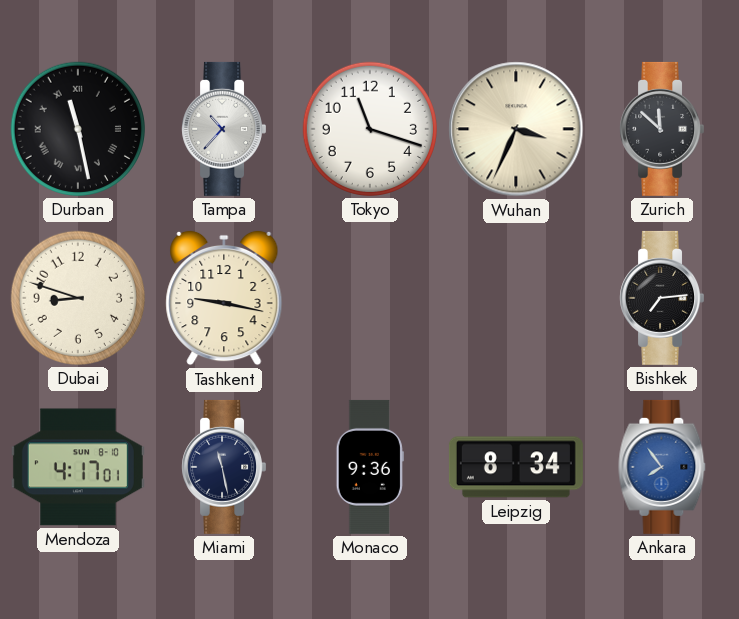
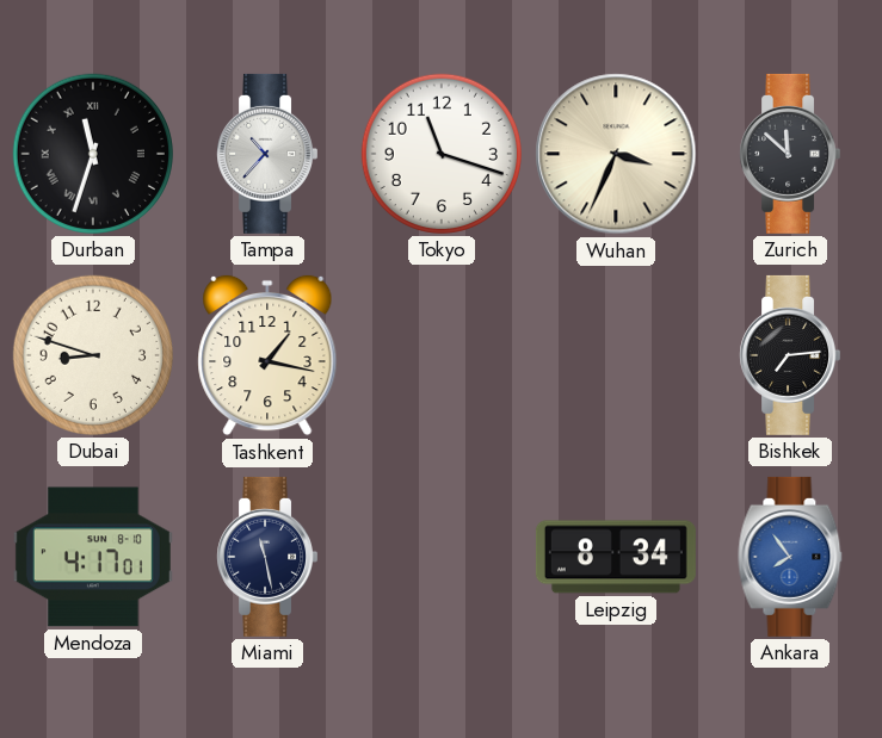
Durban: 11:28 -> 11:33
Tashkent: 9:17 -> 1:17
Monaco: 9:36 -> none
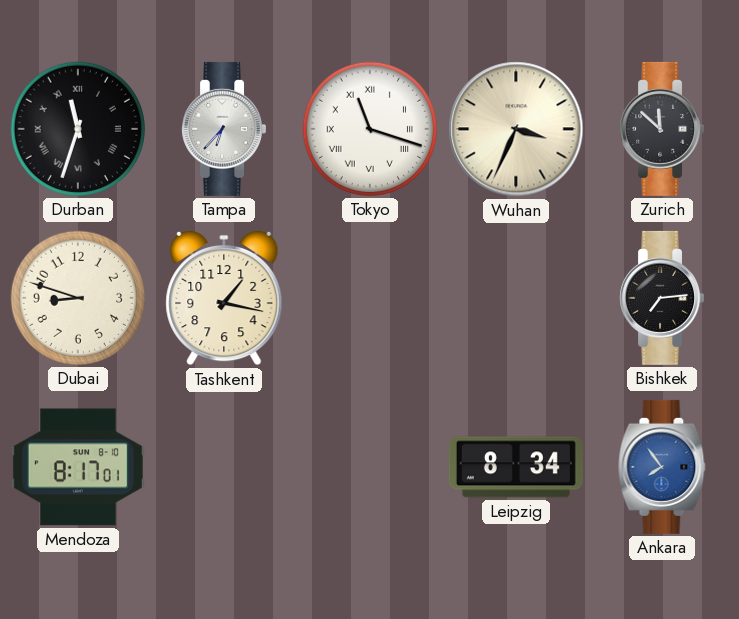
Tampa: 10:37 -> 6:37
Tokyo numerals: Arabic -> Roman
Mendoza: 4:17 -> 8:17
Miami: 11:28 -> none
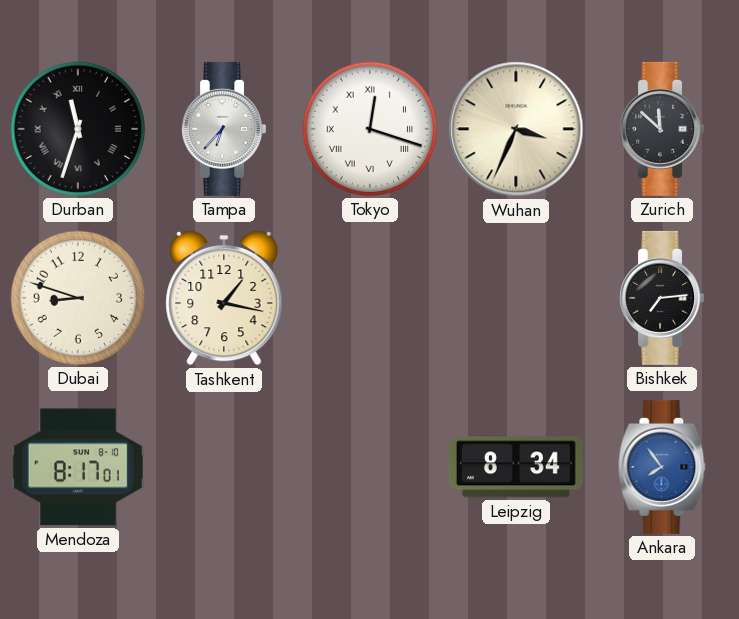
Tokyo: 11:18 -> 12:18
